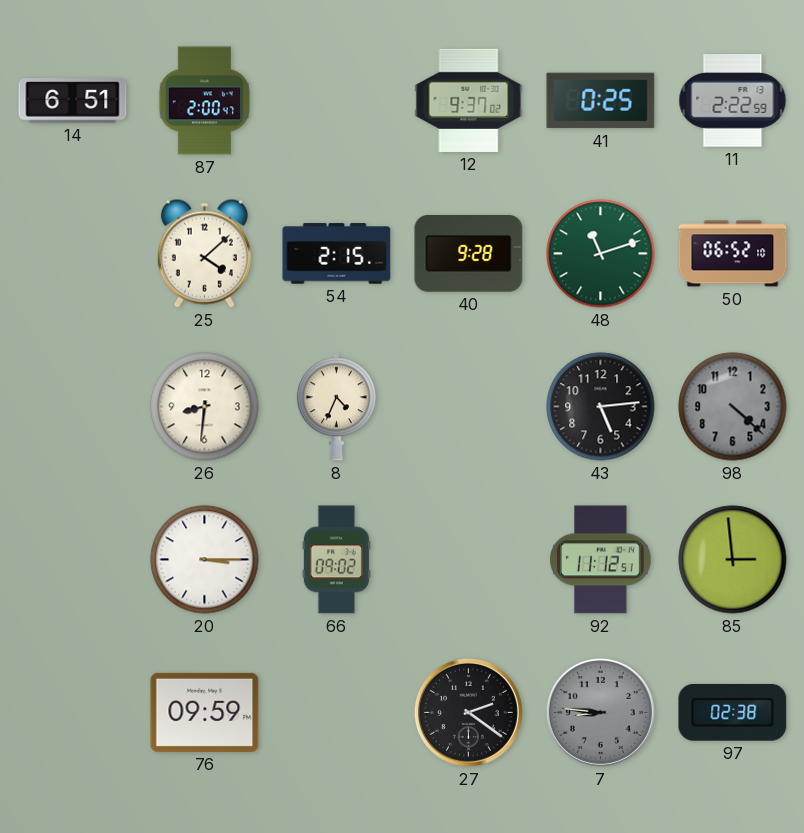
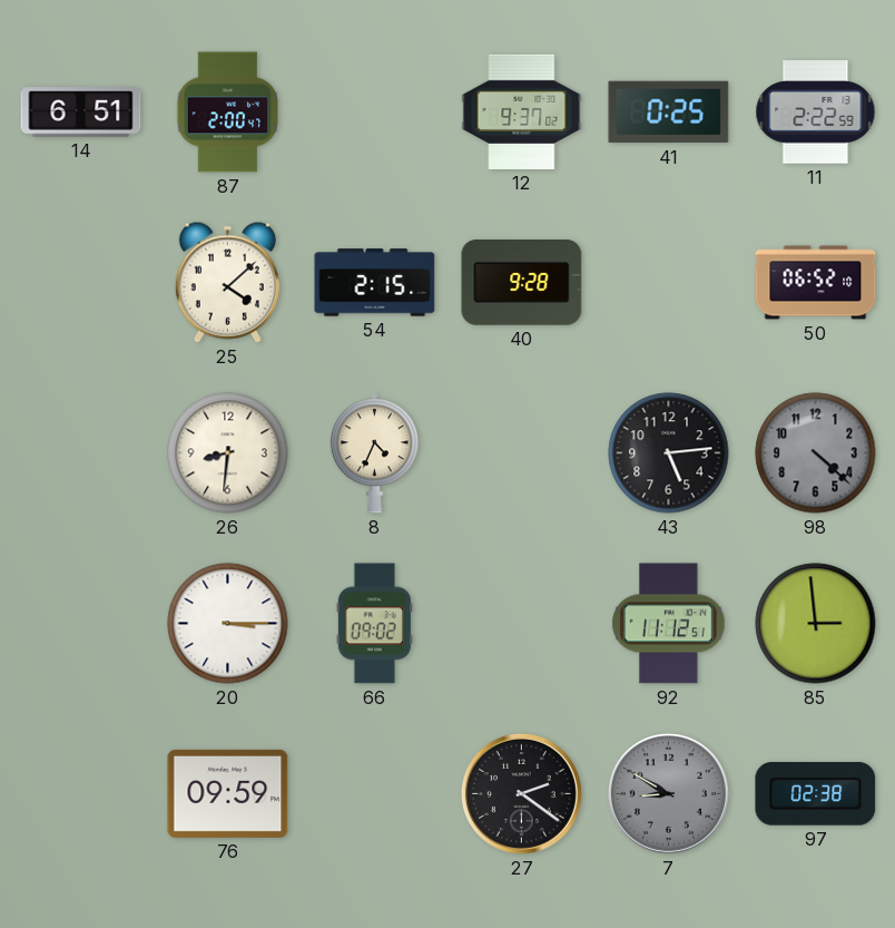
48: 11:12 -> none
7: 8:46 -> 8:50
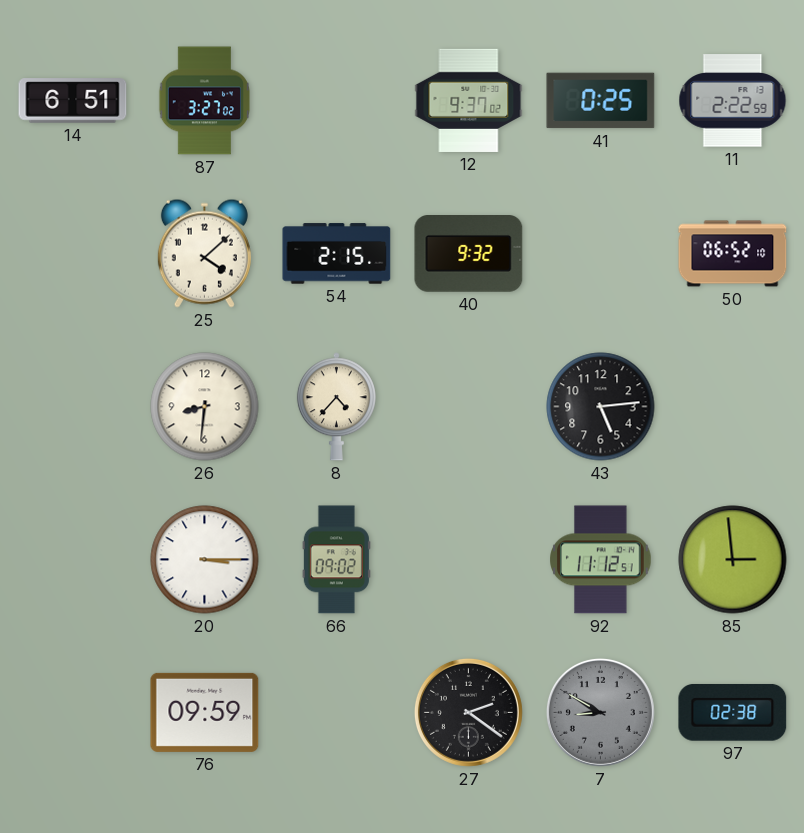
87: 2:00 -> 3:27
40: 9:28 -> 9:32
8: 4:34 -> 4:37
98: 4:22 -> none
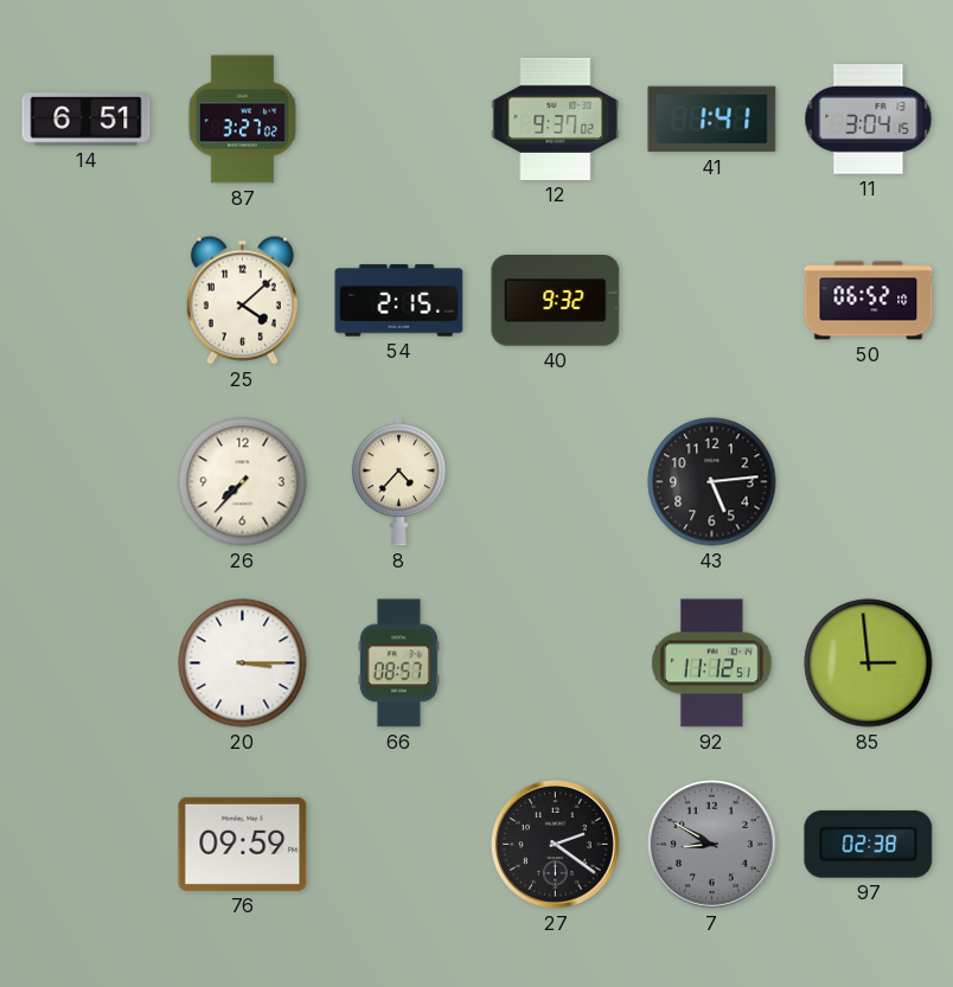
41: 0:25 -> 1:41
11: 2:22 -> 3:04
26: 8:31 -> 7:37
66: 09:02 -> 08:57
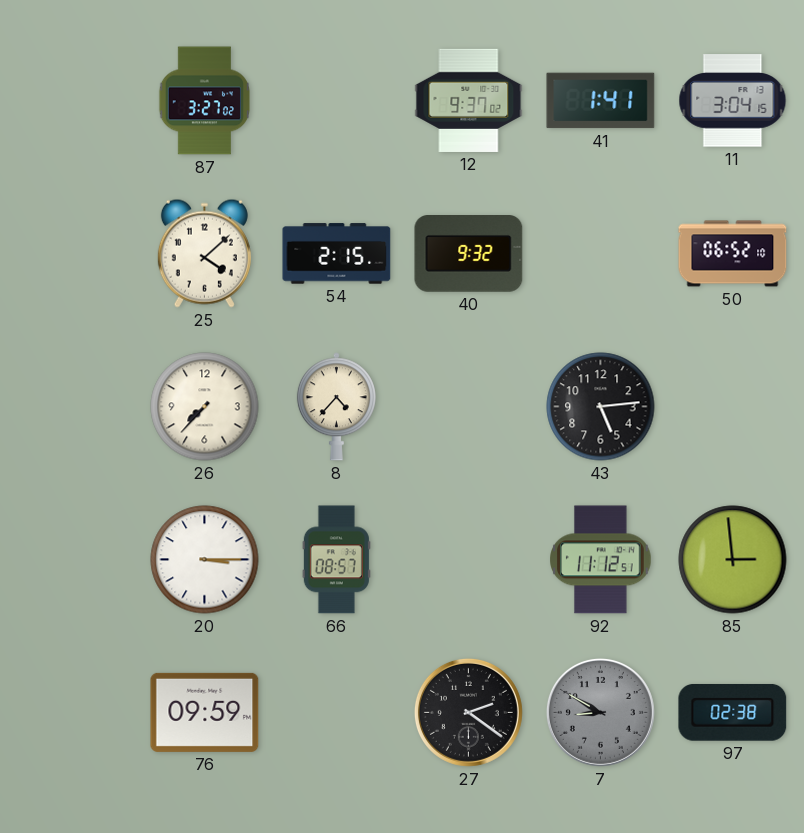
14: 6:51 -> none
